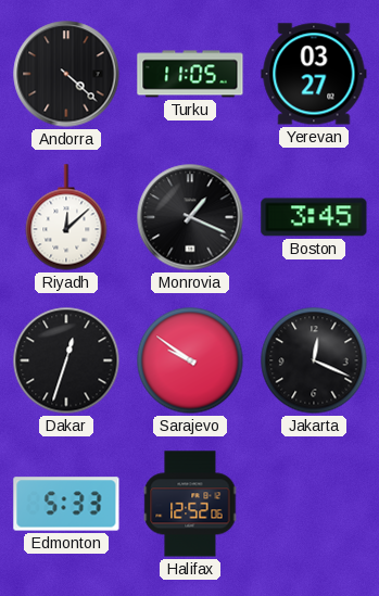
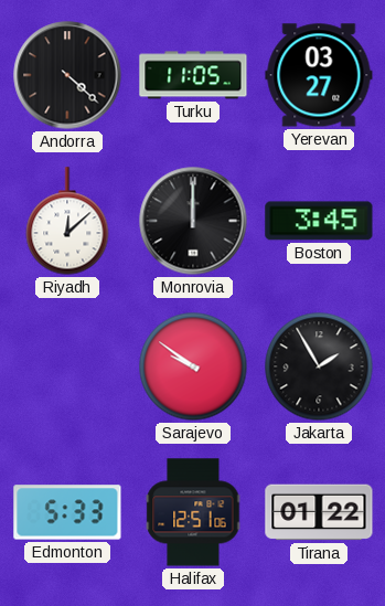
Monrovia: 1:19 -> 12:00
Dakar: 12:33 -> none
Jakarta: 12:19 -> 1:55
Halifax: 12:52 -> 12:51
Tirana: none -> 01:22
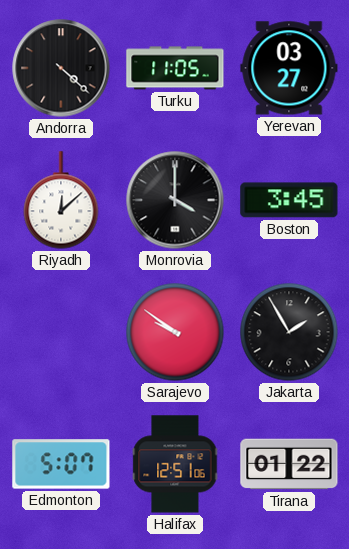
Monrovia: 12:00 -> 4:00
Edmonton: 5:33 -> 5:07
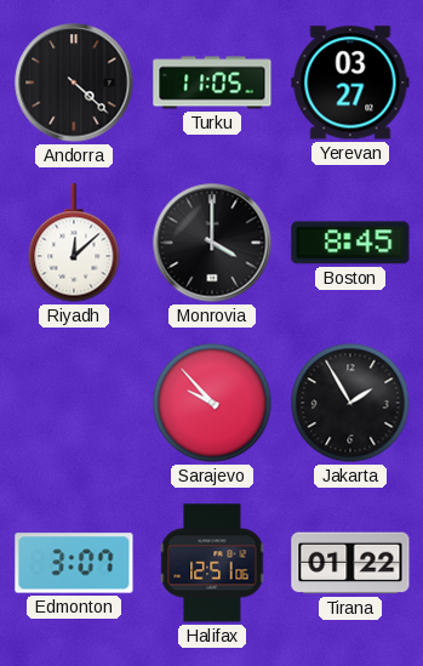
Boston: 3:45 -> 8:45
Sarajevo: 9:51 -> 9:53
Edmonton: 5:07 -> 3:07
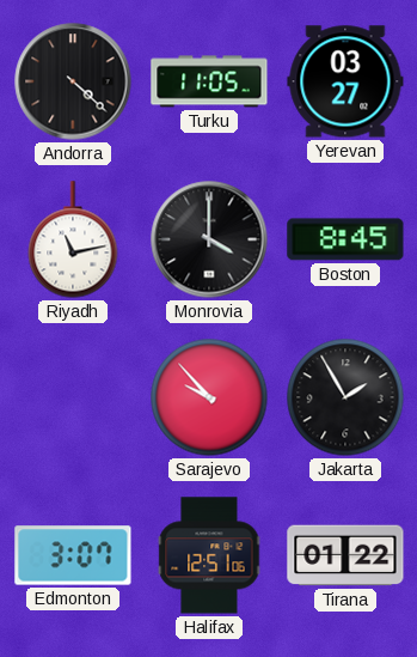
Riyadh: 12:08 -> 11:13
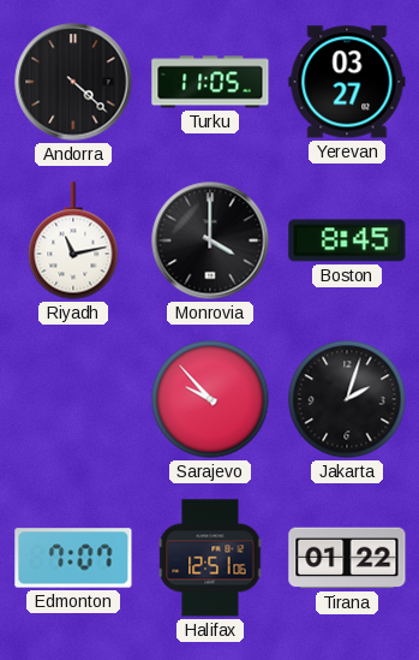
Jakarta: 1:55 -> 2:03
Edmonton: 3:07 -> 7:07
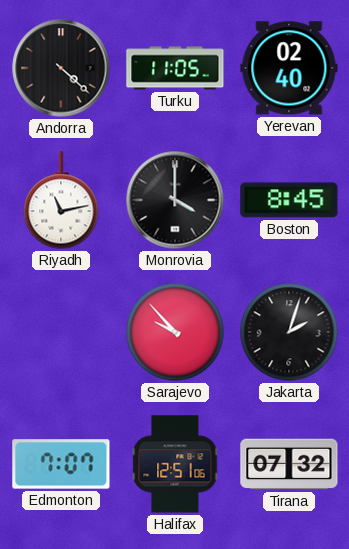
Yerevan: 03:27 -> 02:40
Tirana: 01:22 -> 07:32
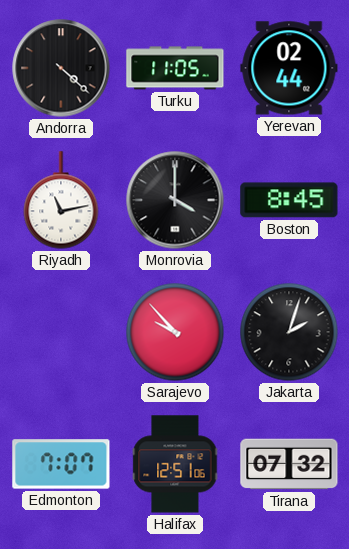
Yerevan: 02:40 -> 02:44
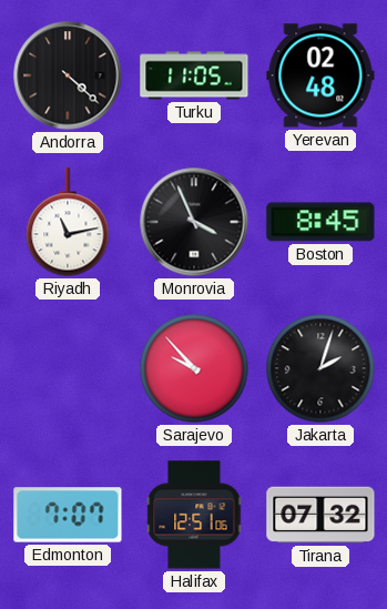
Yerevan: 02:44 -> 02:48
Monrovia: 4:00 -> 3:56
